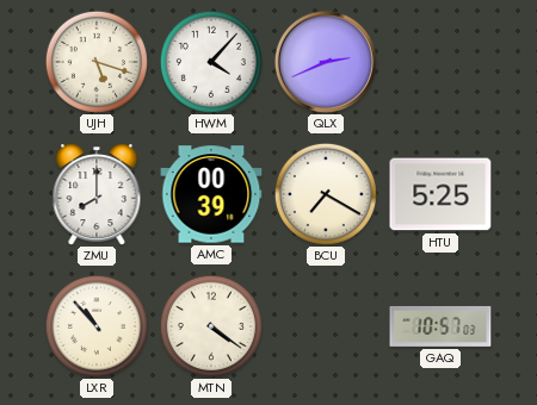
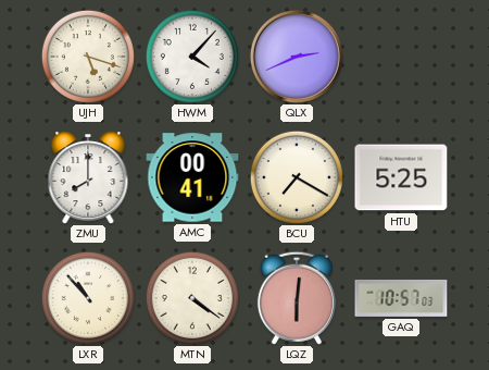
AMC: 00:39 -> 00:41
LQZ: none -> 6:01
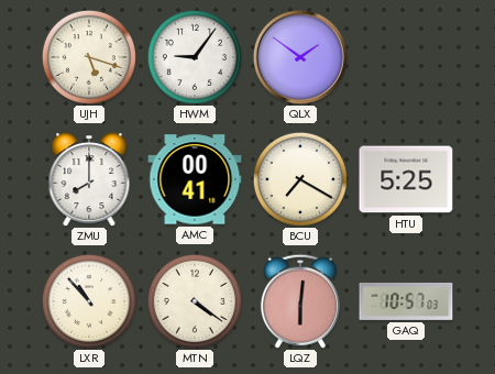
HWM: 4:07 -> 9:06
QLX: 2:41 -> 1:51
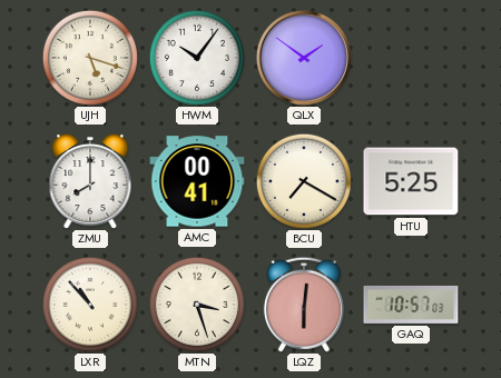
HWM: 9:06 -> 10:06
MTN: 4:21 -> 3:27
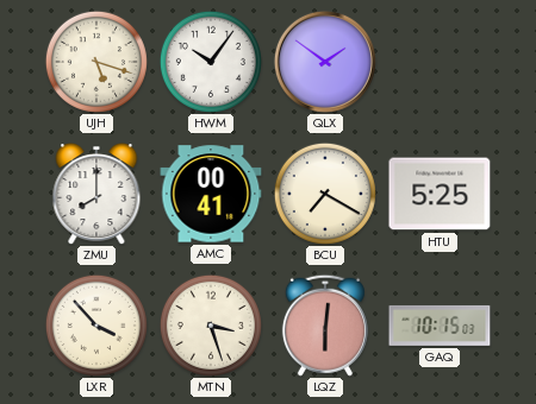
LXR: 10:53 -> 3:53
GAQ: 10:57 -> 10:15
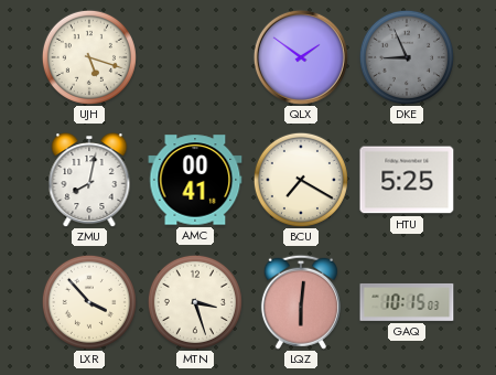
HWM: 10:06 -> none
DKE: none -> 8:56
ZMU: 8:00 -> 8:02
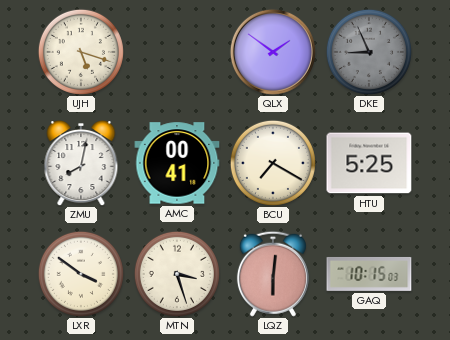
LXR: 3:53 -> 3:51
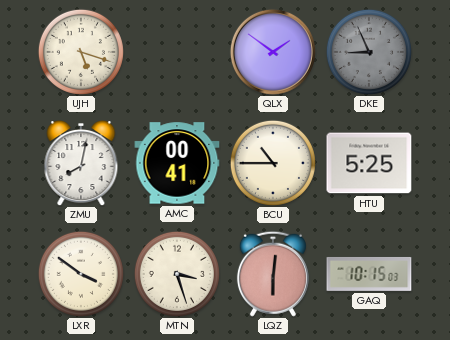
BCU: 7:20 -> 10:45
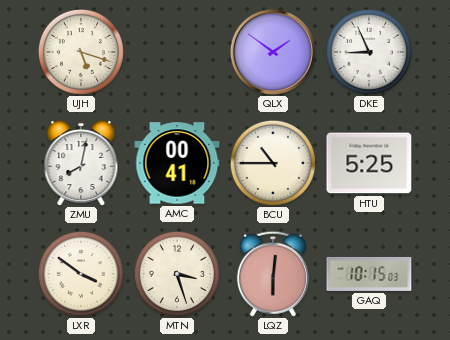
DKE dial: grey -> white
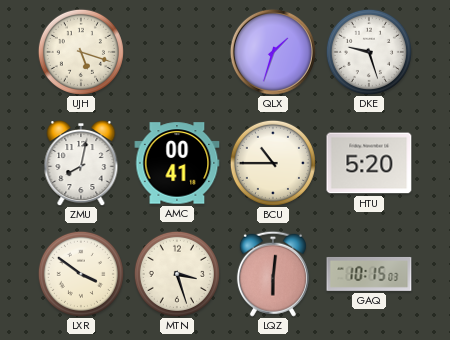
QLX: 1:51 -> 1:33
DKE: 8:56 -> 9:27
HTU: 5:25 -> 5:20
